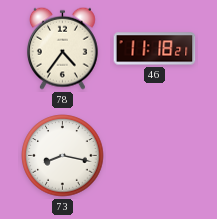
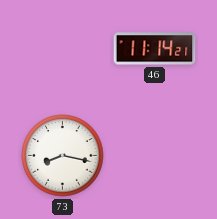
78: 4:36 -> none
46: 11:18 -> 11:14
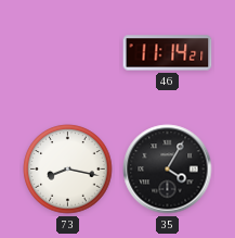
35: none -> 4:05
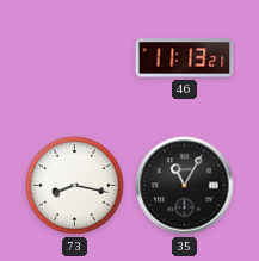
46: 11:14 -> 11:13
35: 4:05 -> 11:05
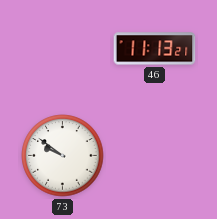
73: 8:17 -> 9:51
35: 11:05 -> none
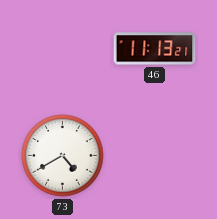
73: 9:51 -> 4:40
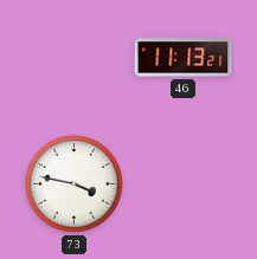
73: 4:40 -> 3:47
